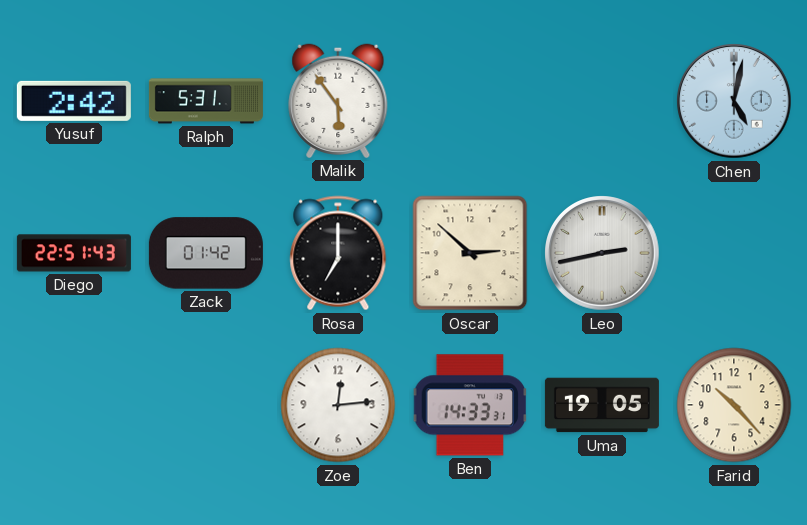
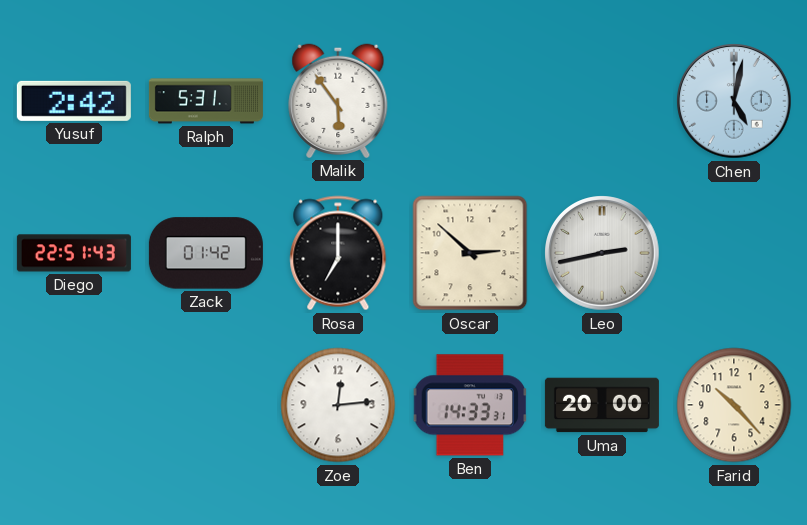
Uma: 19:05 -> 20:00
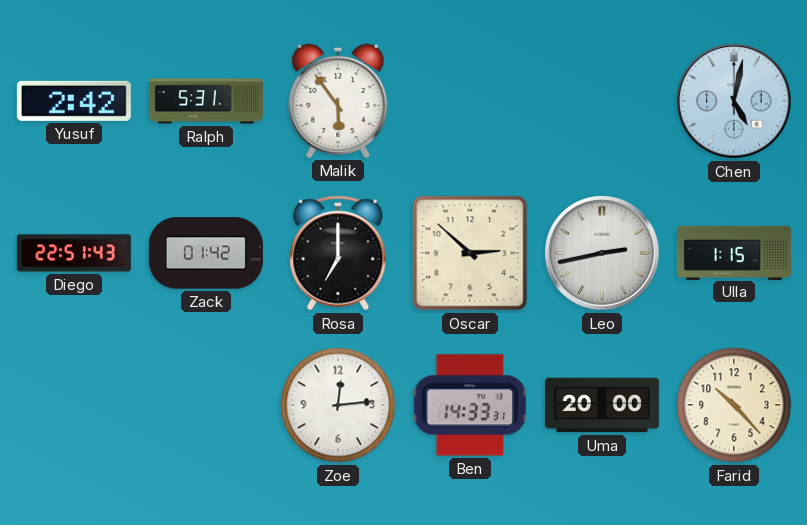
Ulla: none -> 1:15
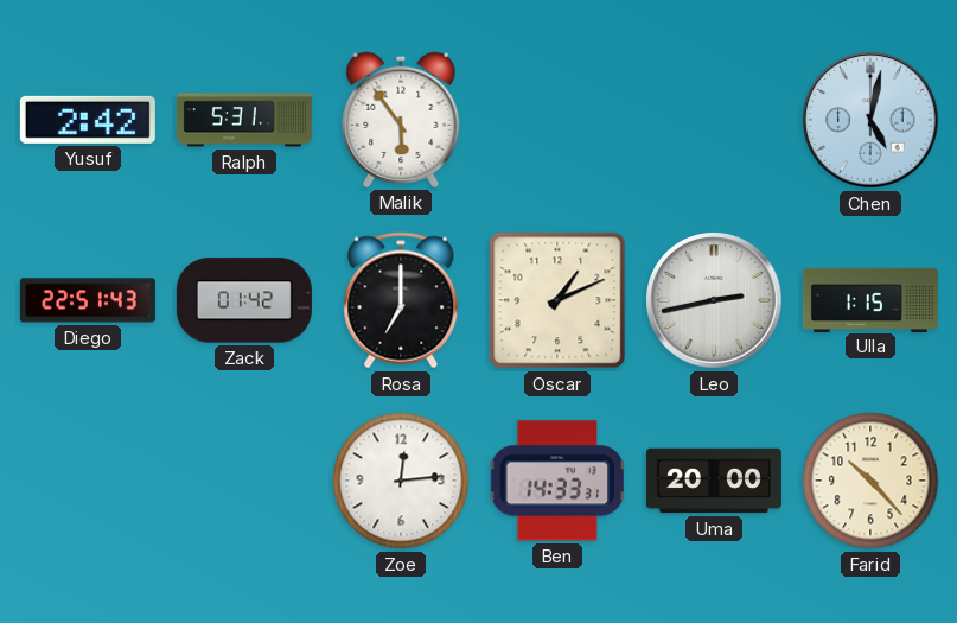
Oscar: 2:52 -> 1:11
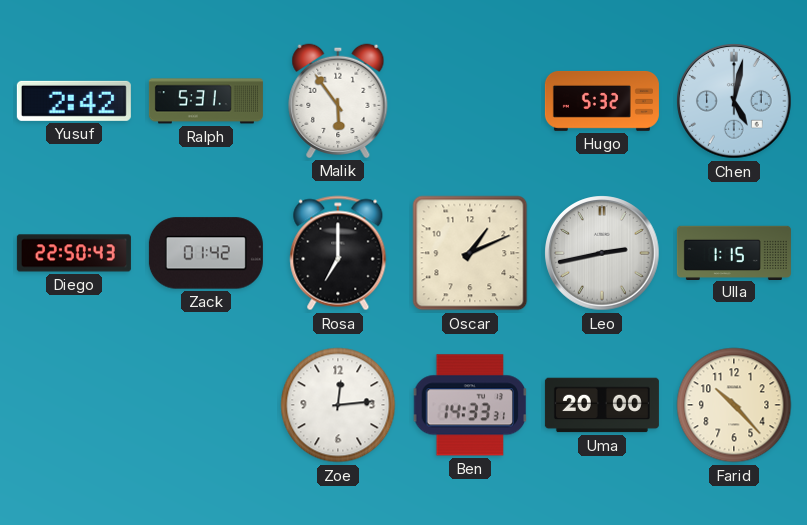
Hugo: none -> 5:32
Diego: 22:51 -> 22:50
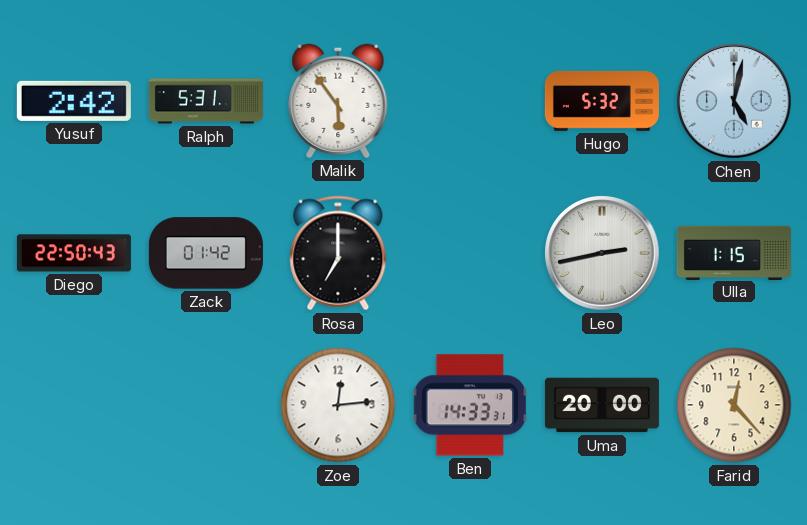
Oscar: 1:11 -> none
Farid: 10:23 -> 12:23
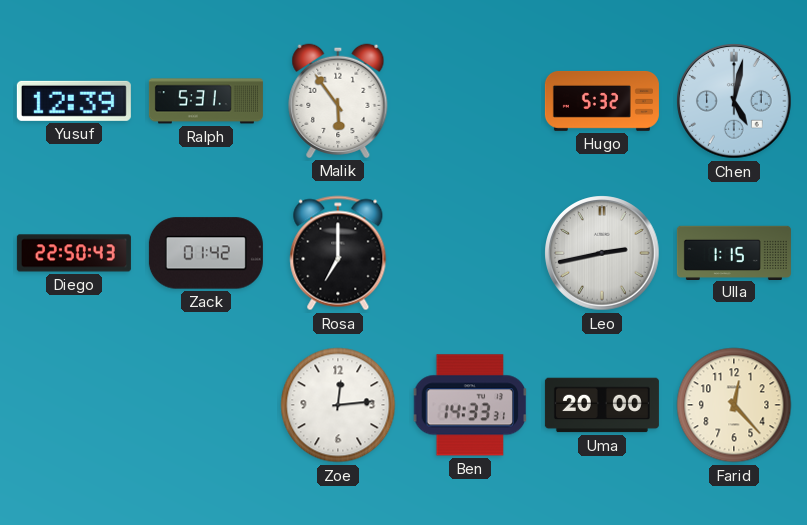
Yusuf: 2:42 -> 12:39
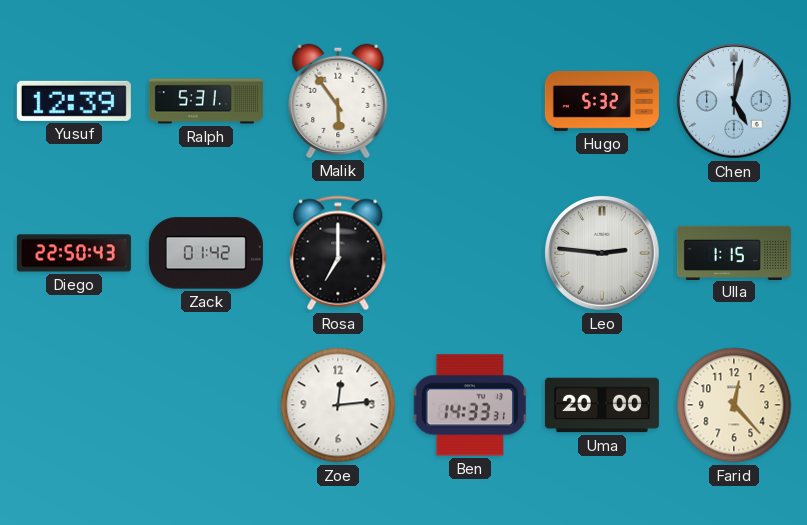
Leo: 2:43 -> 2:46
